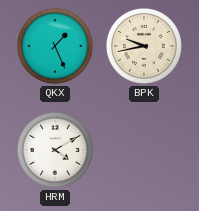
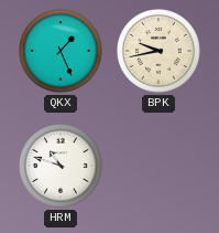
HRM: 4:10 -> 10:48
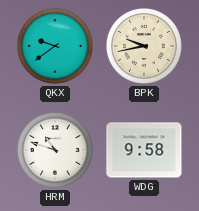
QKX: 1:26 -> 9:39
WDG: none -> 9:58
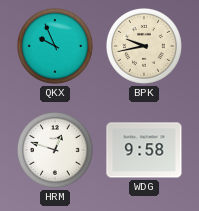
QKX: 9:39 -> 9:56
HRM: 10:48 -> 12:48
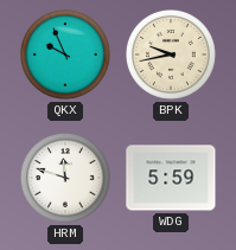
HRM: 12:48 -> 11:48
WDG: 9:58 -> 5:59
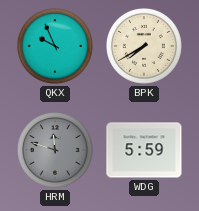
BPK: 9:43 -> 7:40
HRM dial: white -> grey
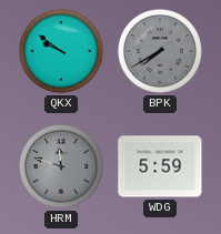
QKX: 9:56 -> 9:51
BPK dial: cream -> grey
